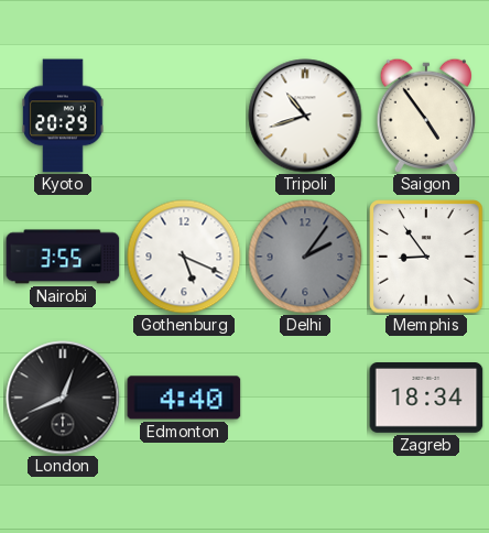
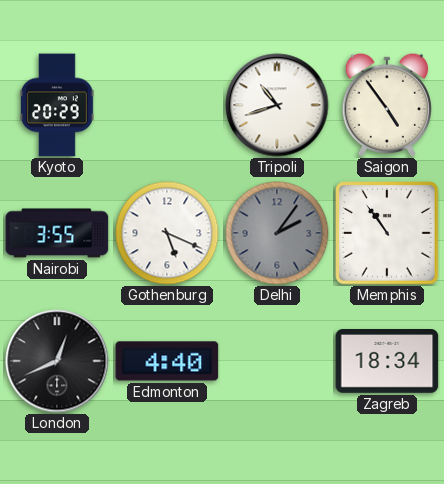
Memphis: 8:54 -> 10:54
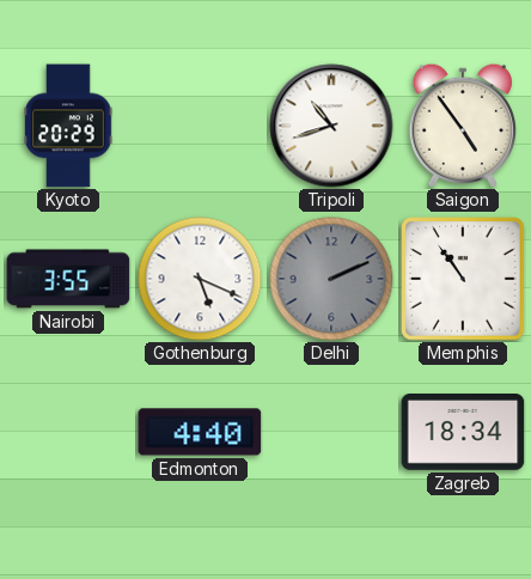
Delhi: 2:06 -> 2:11
London: 12:41 -> none
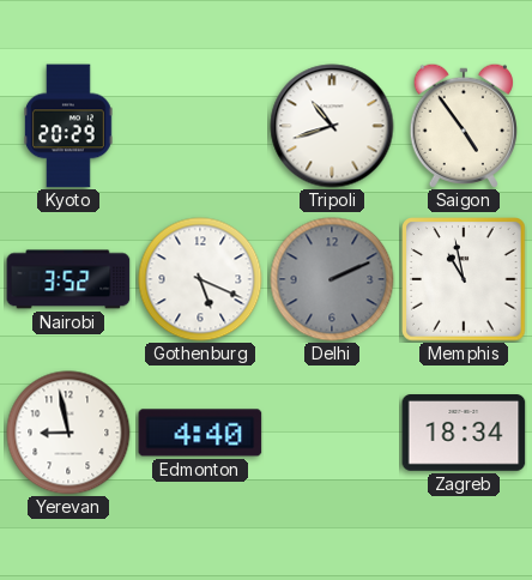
Nairobi: 3:55 -> 3:52
Memphis: 10:54 -> 10:58
Yerevan: none -> 8:58
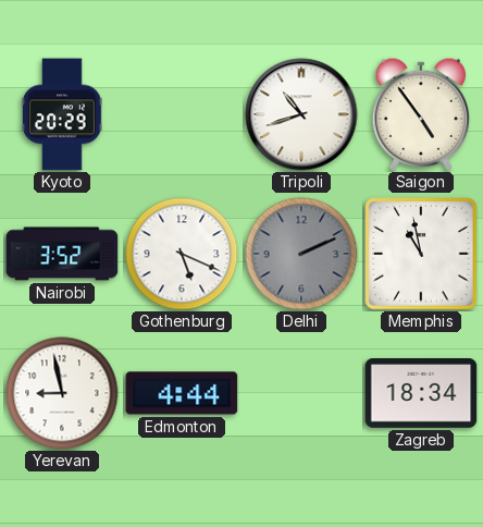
Edmonton: 4:40 -> 4:44
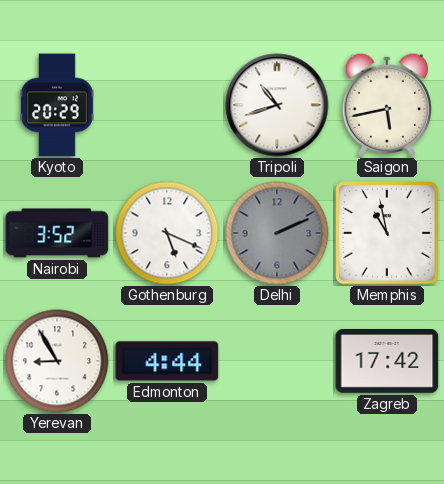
Saigon: 4:54 -> 5:43
Yerevan: 8:58 -> 8:55
Zagreb: 18:34 -> 17:42
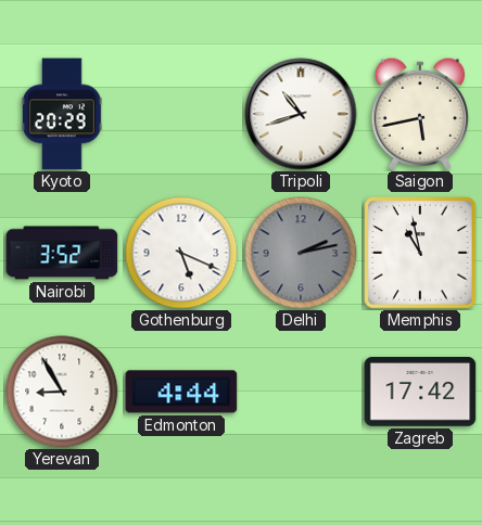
Delhi: 2:11 -> 2:13
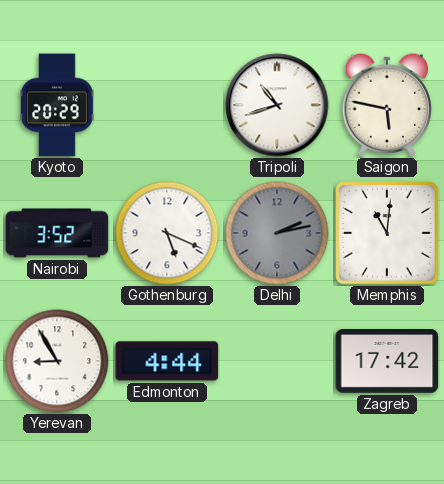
Saigon: 5:43 -> 5:47
Memphis: 10:58 -> 11:01
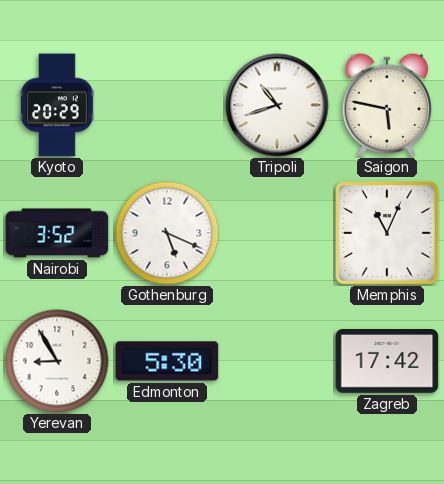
Delhi: 2:13 -> none
Memphis: 11:01 -> 11:04
Edmonton: 4:44 -> 5:30
